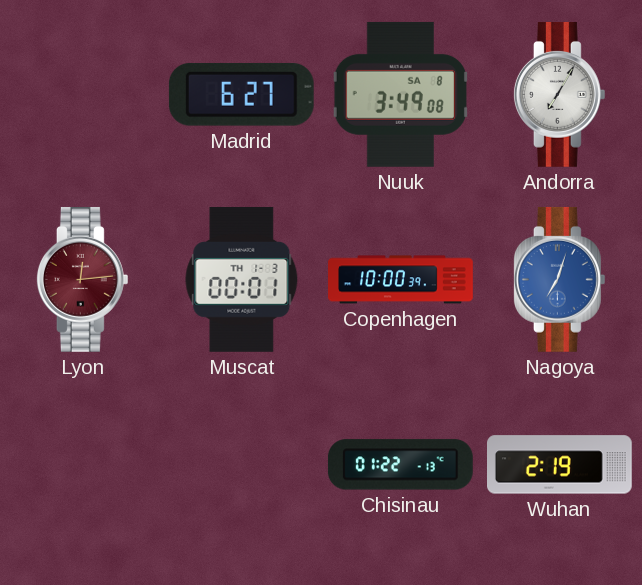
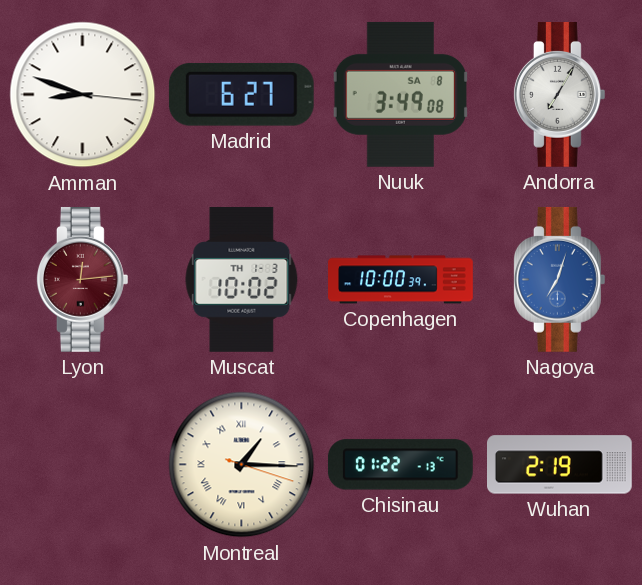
Amman: none -> 8:48
Muscat: 00:01 -> 10:02
Montreal: none -> 1:15
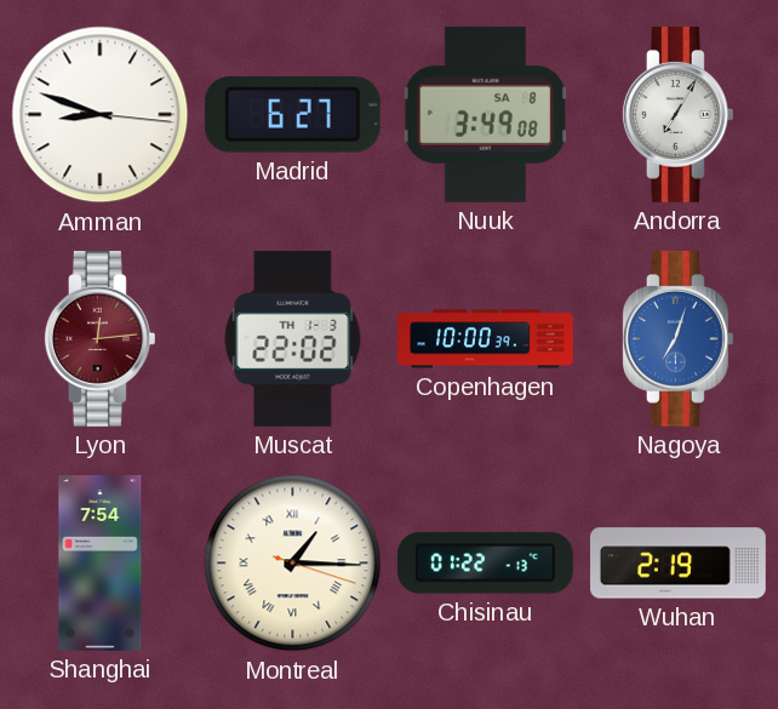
Muscat: 10:02 -> 22:02
Shanghai: none -> 7:54
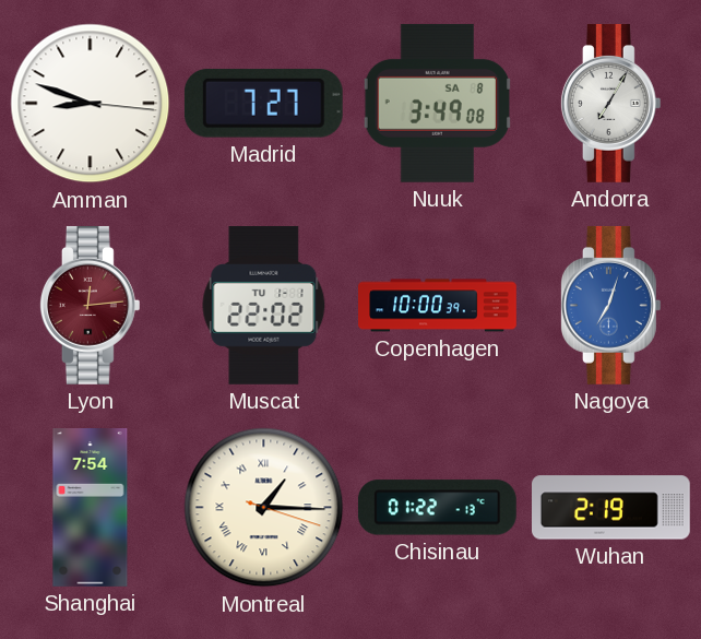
Madrid: 6:27 -> 7:27
Muscat date: TH 1-3 -> TU 1-1
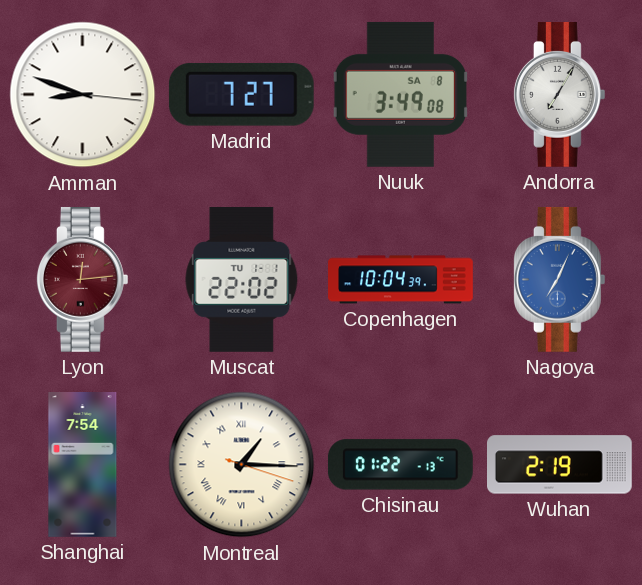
Copenhagen: 10:00 -> 10:04
Nagoya: 7:03 -> 7:04
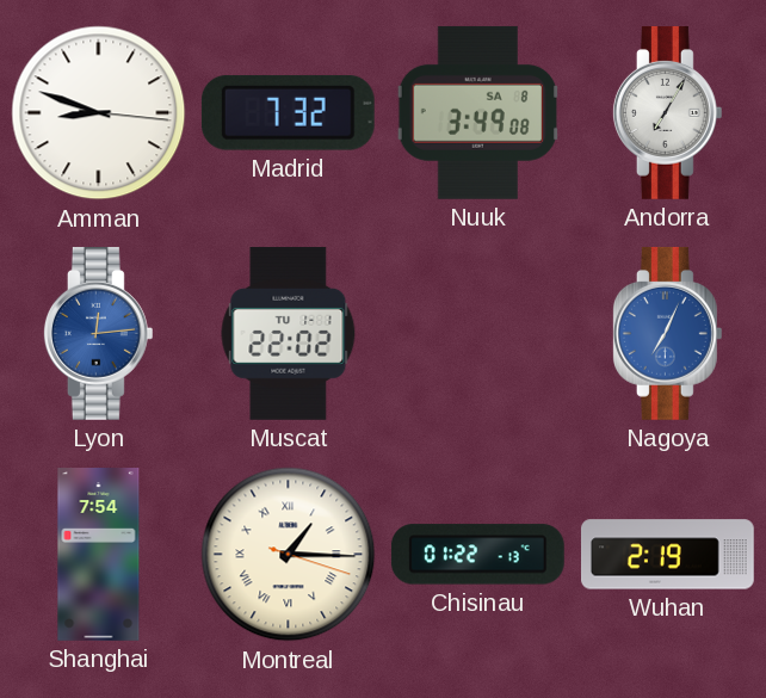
Madrid: 7:27 -> 7:32
Lyon dial: burgundy -> blue
Copenhagen: 10:04 -> none
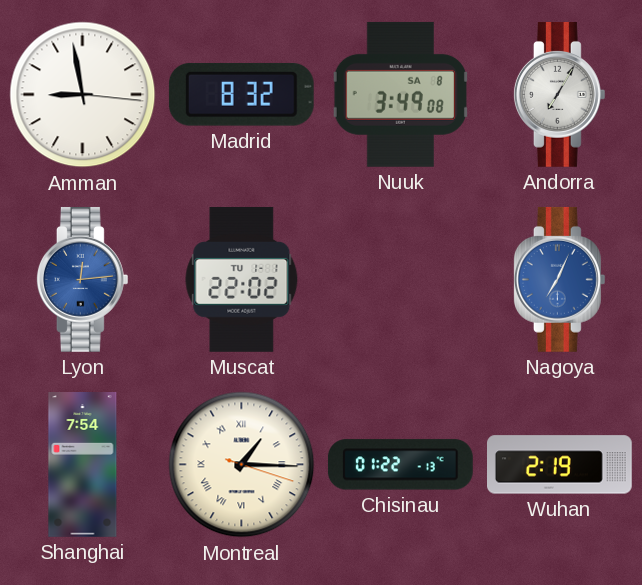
Amman: 8:48 -> 8:58
Madrid: 7:32 -> 8:32
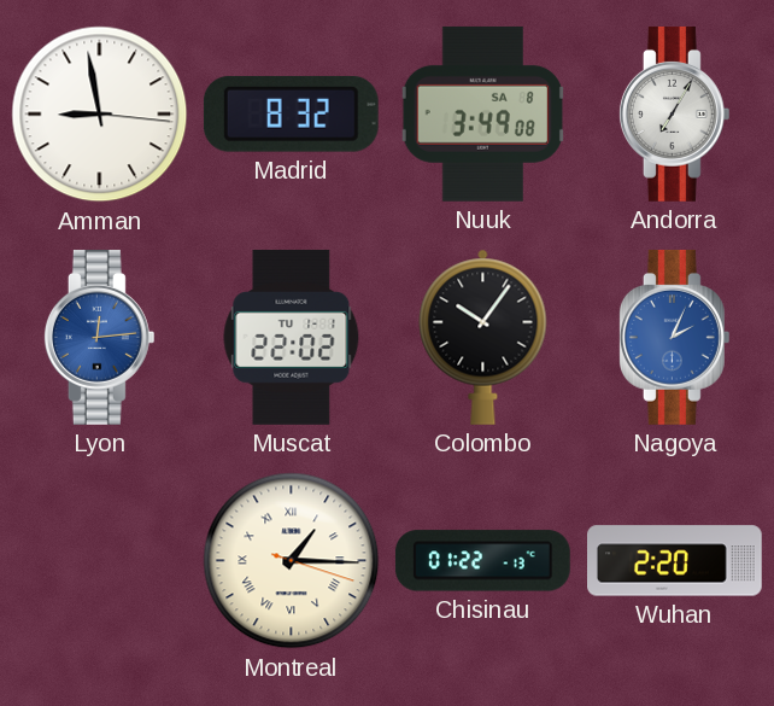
Colombo: none -> 10:06
Nagoya: 7:04 -> 2:04
Shanghai: 7:54 -> none
Wuhan: 2:19 -> 2:20
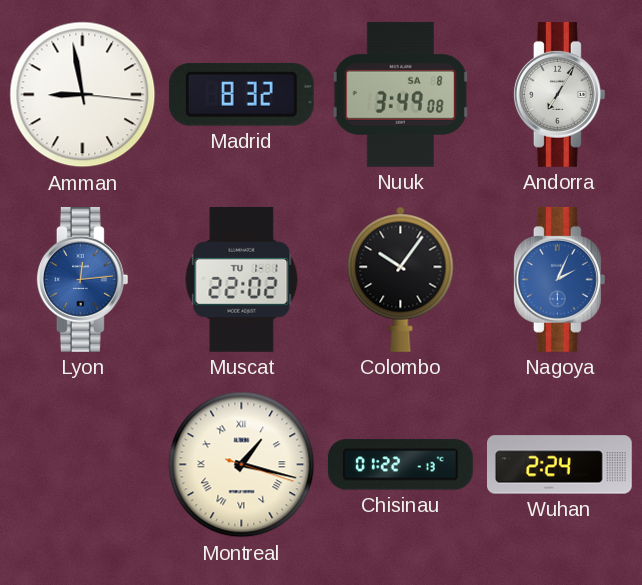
Montreal: 1:15 -> 1:17
Wuhan: 2:20 -> 2:24
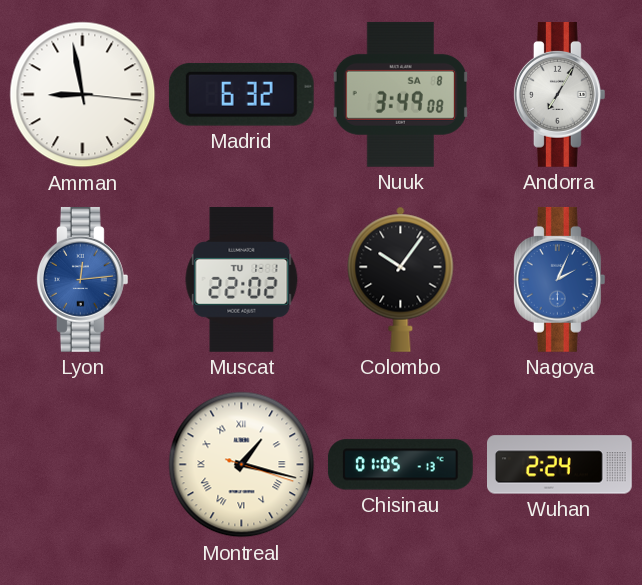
Madrid: 8:32 -> 6:32
Chisinau: 01:22 -> 01:05
